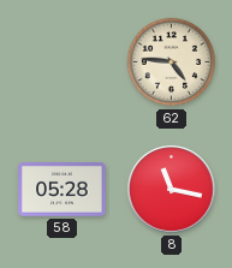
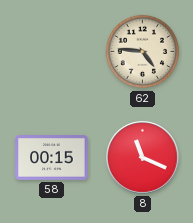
58: 05:28 -> 00:15
8: 11:17 -> 11:19
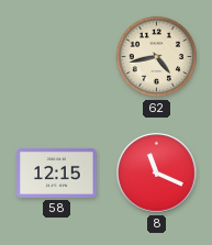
62: 4:46 -> 4:43
58: 00:15 -> 12:15
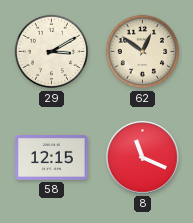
29: none -> 3:10
62: 4:43 -> 12:51
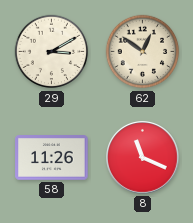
58: 12:15 -> 11:26
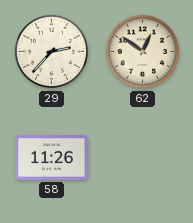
29: 3:10 -> 2:37
8: 11:19 -> none
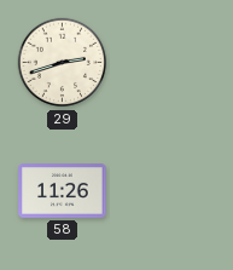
29: 2:37 -> 2:42
62: 12:51 -> none
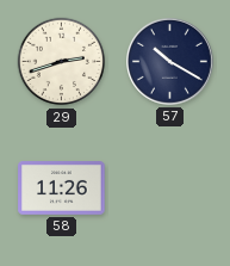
57: none -> 10:20
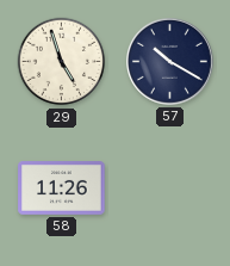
29: 2:42 -> 4:57
